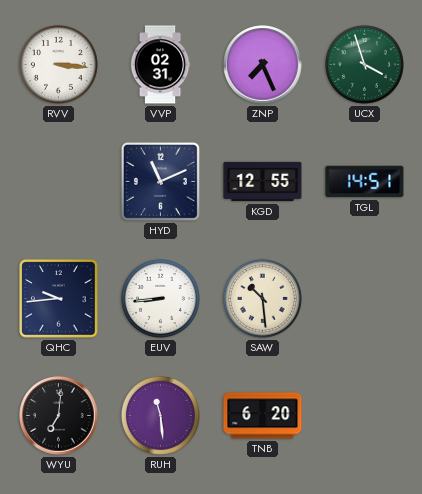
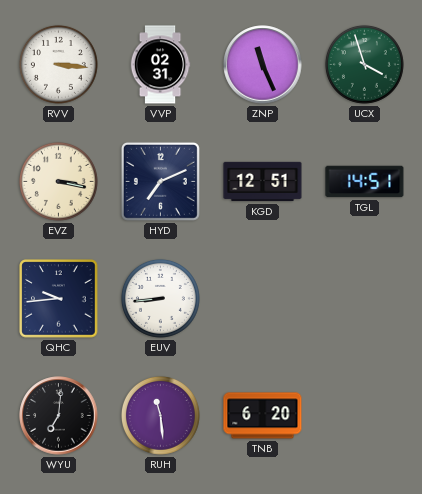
ZNP: 7:26 -> 11:26
EVZ: none -> 3:17
HYD: 11:11 -> 7:11
KGD: 12:55 -> 12:51
SAW: 10:29 -> none
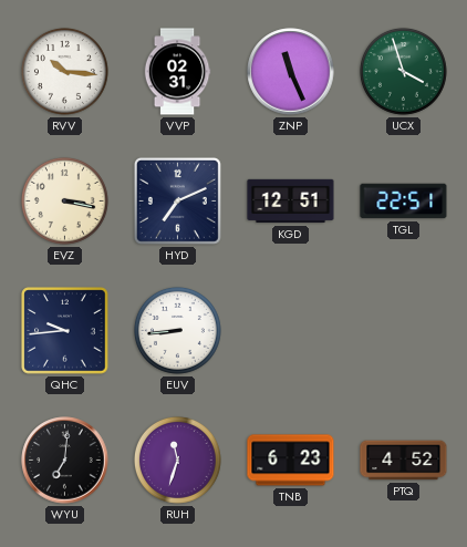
RVV: 3:16 -> 10:16
TGL: 14:51 -> 22:51
RUH: 11:29 -> 11:33
TNB: 6:20 -> 6:23
PTQ: none -> 4:52
